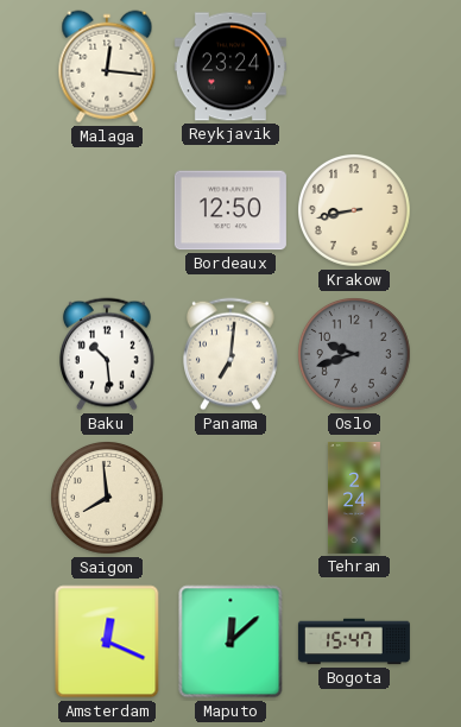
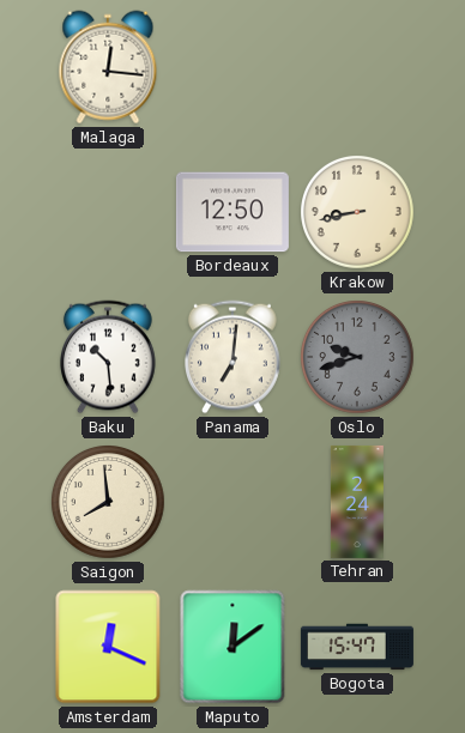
Reykjavik: 23:24 -> none
Maputo: 12:08 -> 12:09
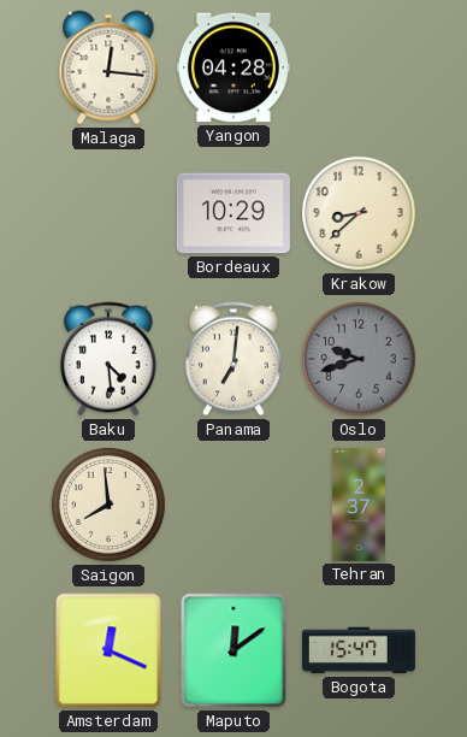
Yangon: none -> 04:28
Bordeaux: 12:50 -> 10:29
Krakow: 8:43 -> 8:38
Baku: 10:29 -> 4:29
Tehran: 2:24 -> 2:37
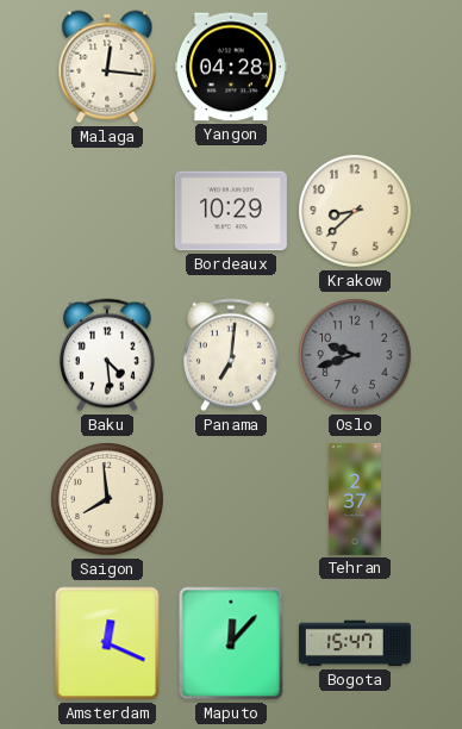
Maputo: 12:09 -> 12:07
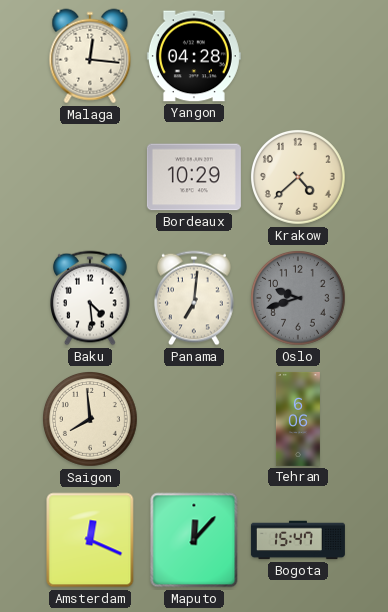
Krakow: 8:38 -> 4:38
Tehran: 2:37 -> 6:06
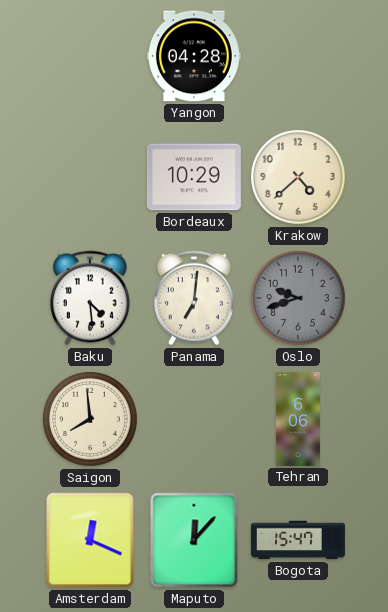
Malaga: 12:16 -> none
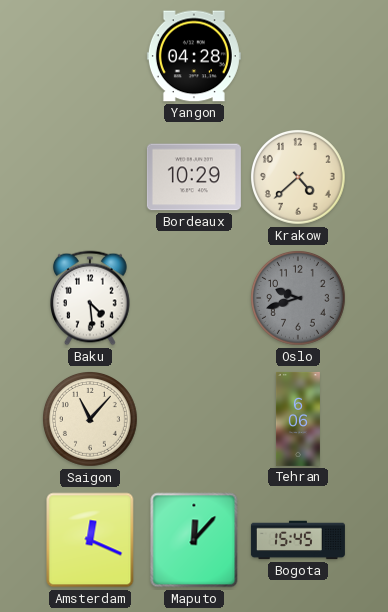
Panama: 7:01 -> none
Saigon: 7:59 -> 11:07
Bogota: 15:47 -> 15:45
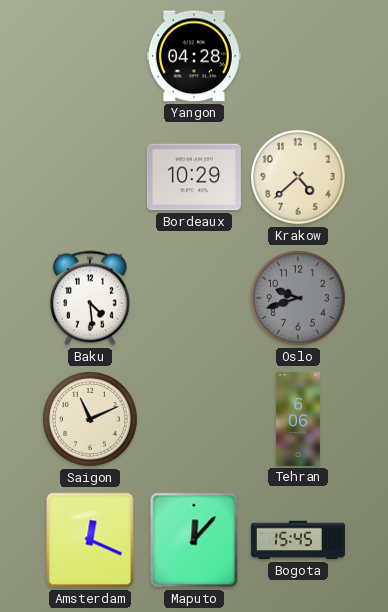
Saigon: 11:07 -> 11:11
